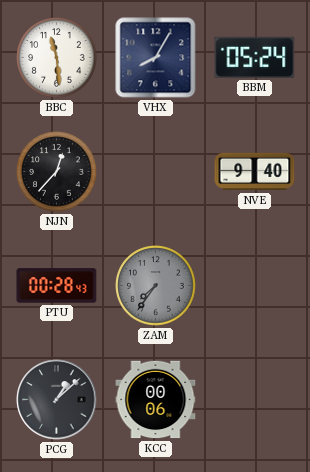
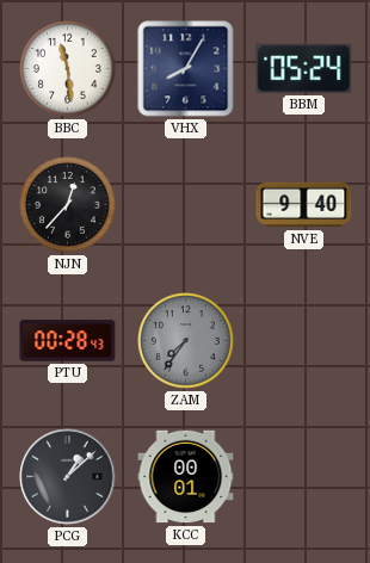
KCC: 00:06 -> 00:01
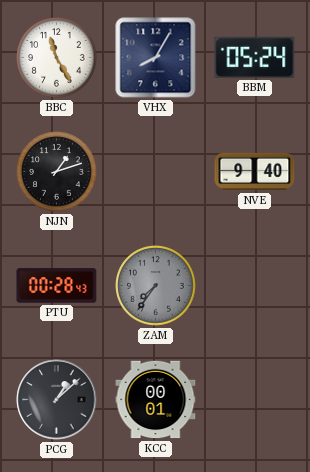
BBC: 11:29 -> 11:25
NJN: 12:37 -> 1:12
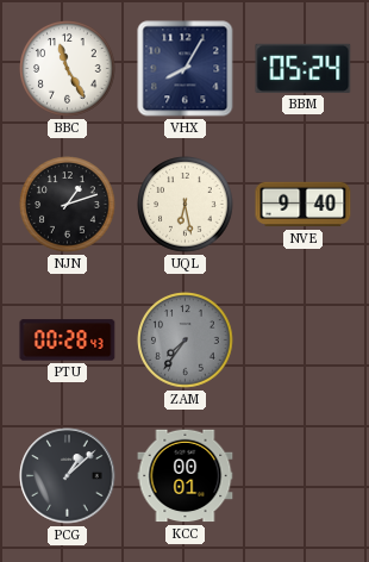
UQL: none -> 6:28
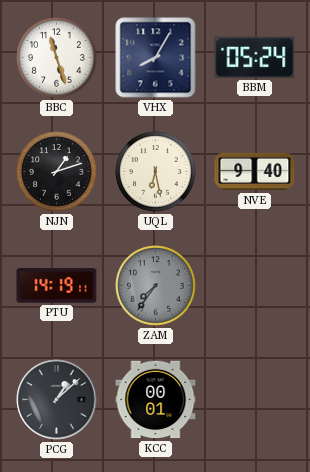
BBC: 11:25 -> 11:27
PTU: 00:28 -> 14:19
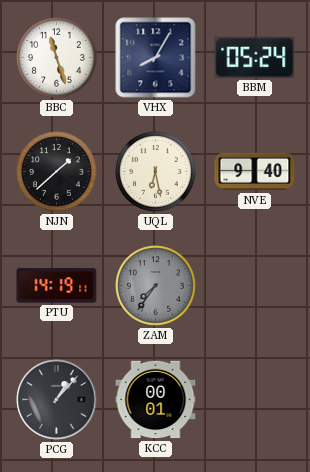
NJN: 1:12 -> 1:38
PCG: 1:08 -> 1:07
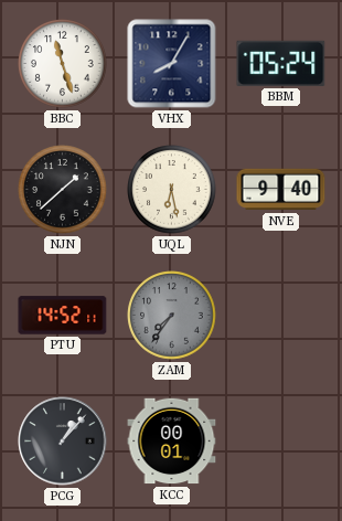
PTU: 14:19 -> 14:52
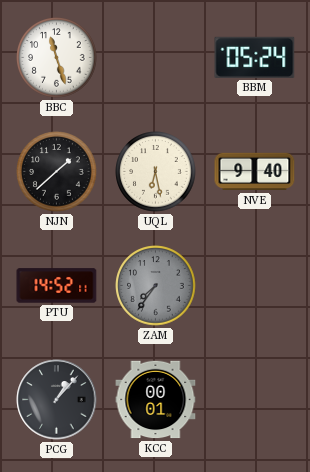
VHX: 8:05 -> none
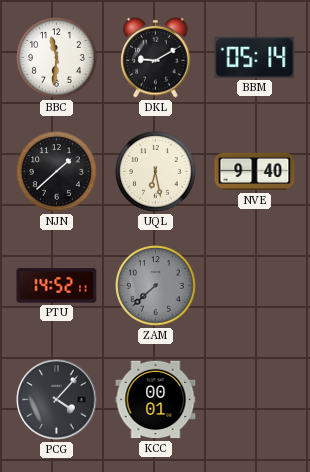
BBC: 11:27 -> 11:31
DKL: none -> 9:10
BBM: 05:24 -> 05:14
ZAM: 7:36 -> 7:38
PCG: 1:07 -> 4:07
